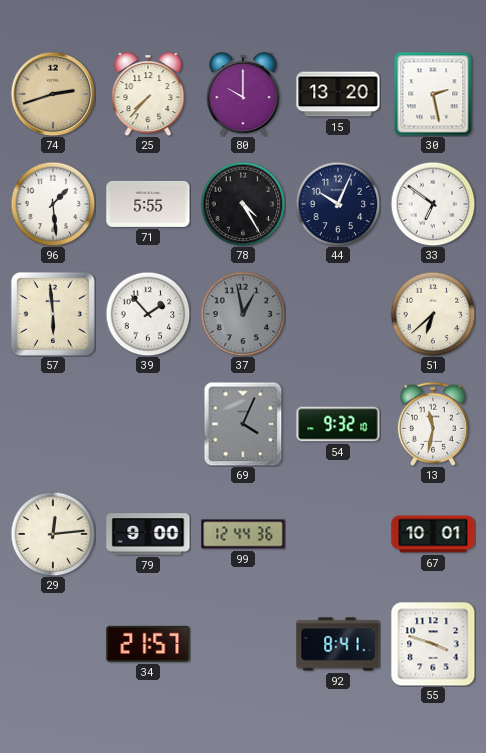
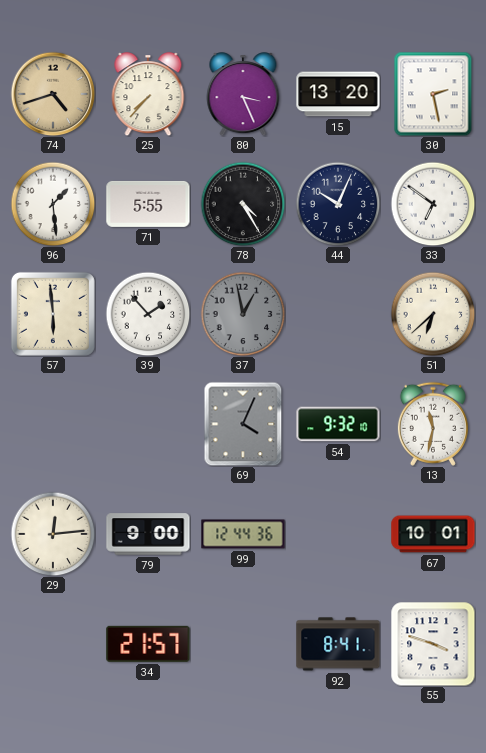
74: 2:42 -> 4:42
80: 10:00 -> 3:26
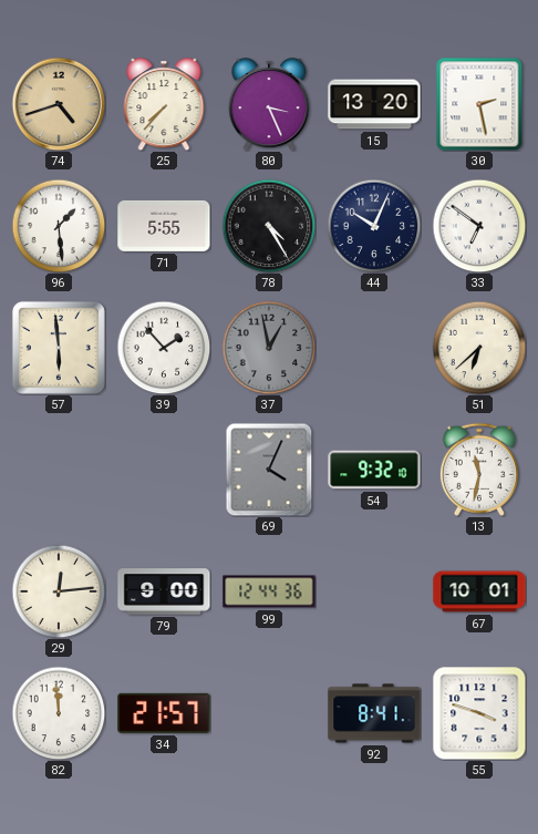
82: none -> 11:59
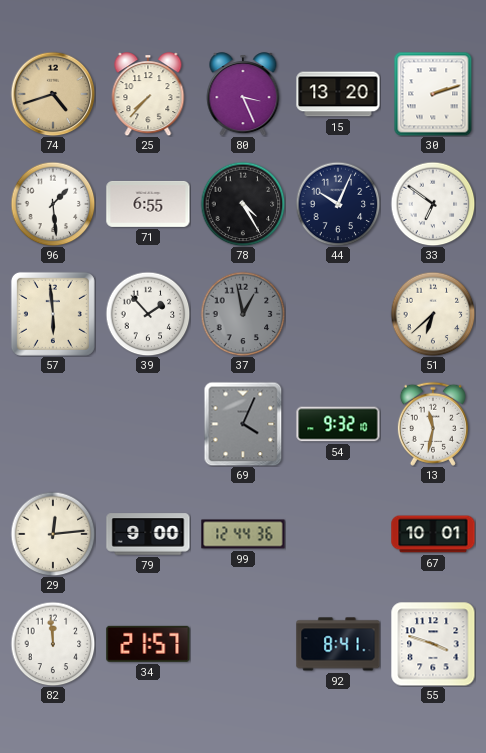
30: 2:28 -> 2:12
71: 5:55 -> 6:55
